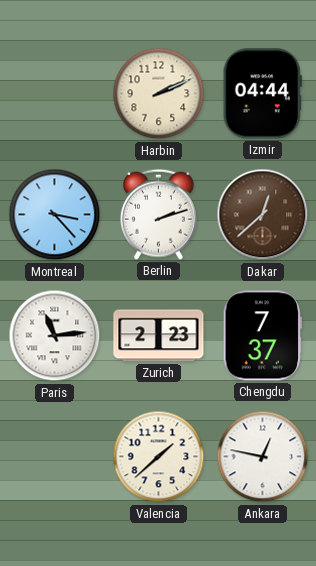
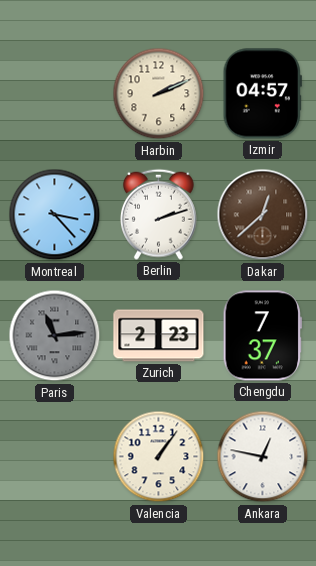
Izmir: 04:44 -> 04:57
Paris dial: white -> grey
Valencia: 1:38 -> 1:06
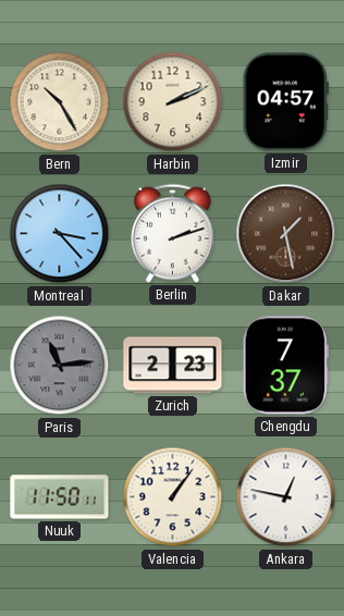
Bern: none -> 10:25
Dakar: 12:38 -> 1:28
Nuuk: none -> 11:50
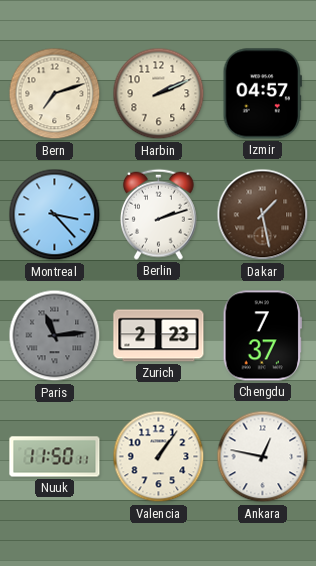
Bern: 10:25 -> 7:12
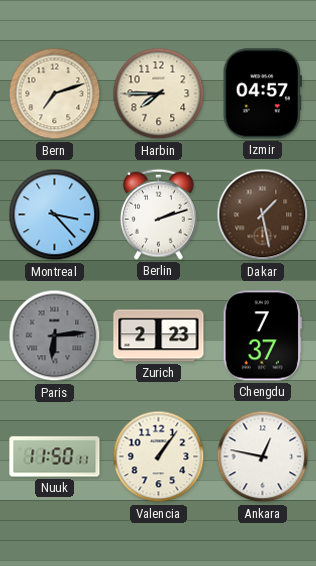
Harbin: 2:11 -> 7:45
Paris: 11:14 -> 6:14
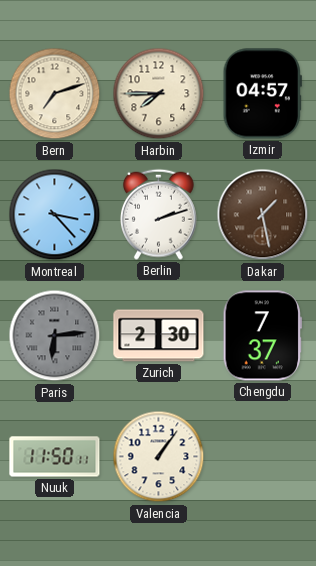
Zurich: 2:23 -> 2:30
Ankara: 12:47 -> none
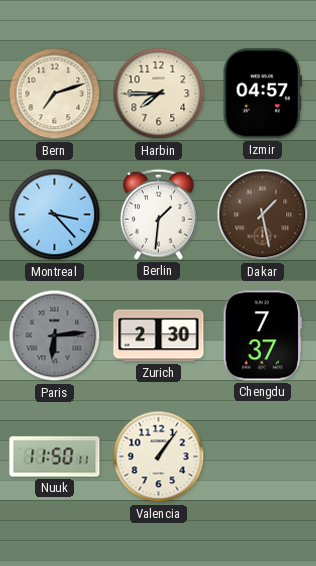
Berlin: 2:12 -> 1:31
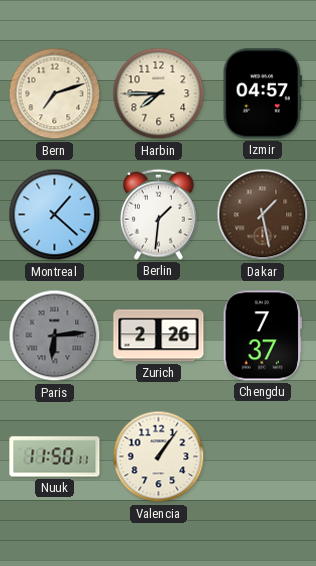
Montreal: 3:23 -> 1:22
Zurich: 2:30 -> 2:26
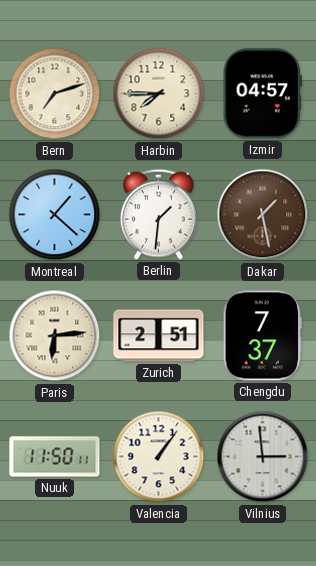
Paris dial: grey -> cream
Zurich: 2:26 -> 2:51
Vilnius: none -> 2:59
